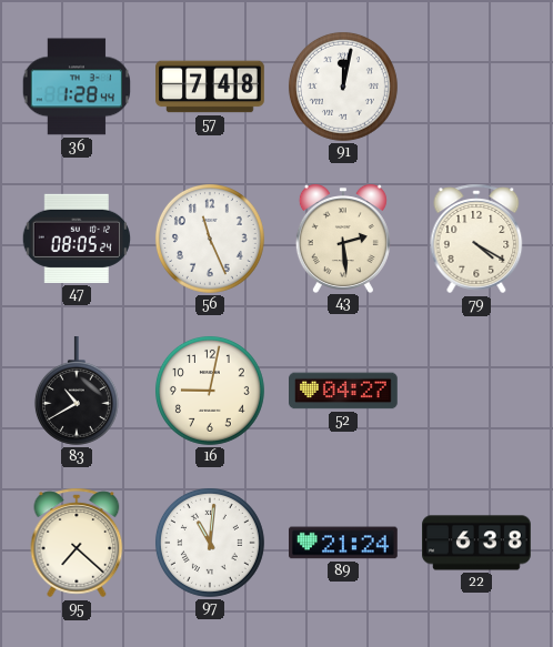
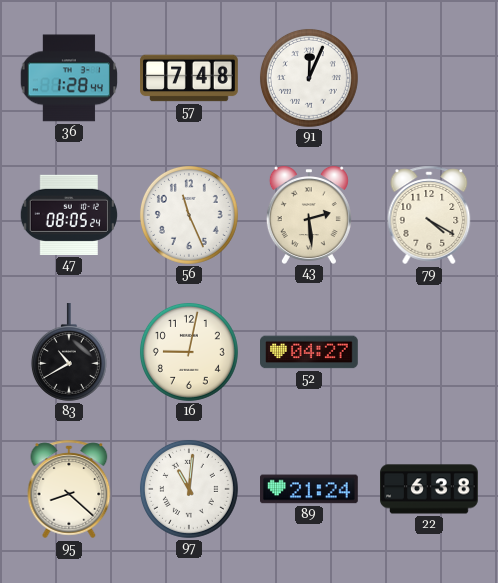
91: 12:02 -> 12:04
95: 7:22 -> 8:22
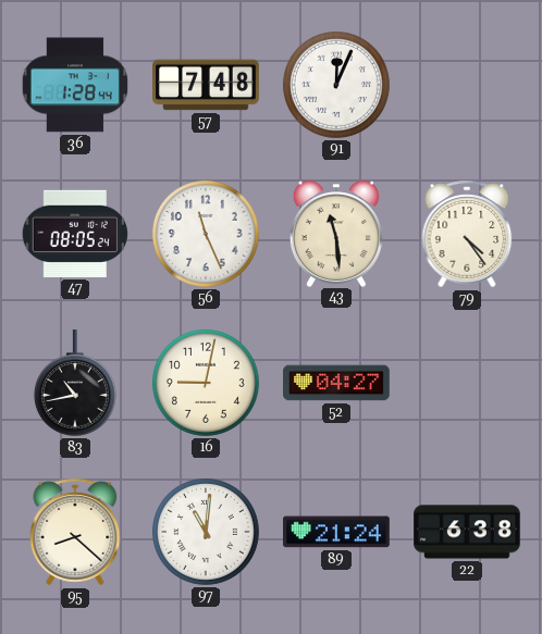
43: 2:29 -> 11:29
79: 4:20 -> 4:24
83: 10:40 -> 10:43
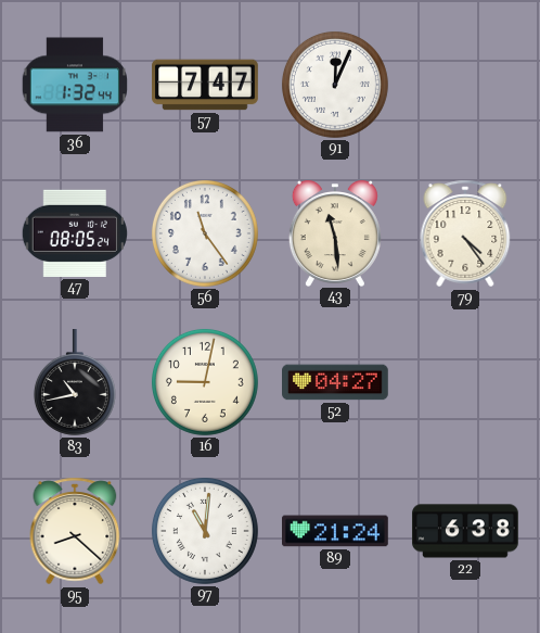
36: 1:28 -> 1:32
57: 7:48 -> 7:47
56: 11:26 -> 11:24
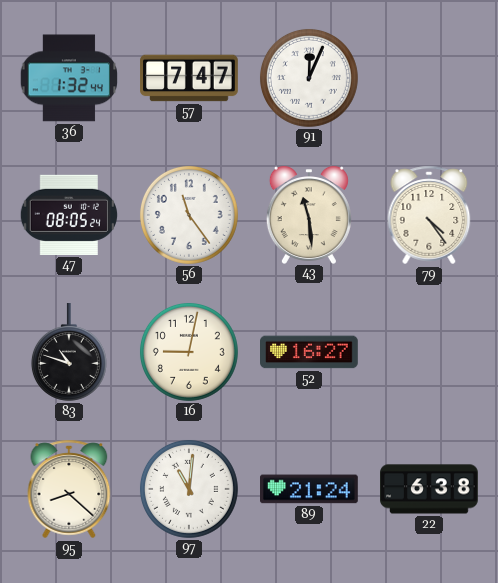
83: 10:43 -> 10:48
52: 04:27 -> 16:27
